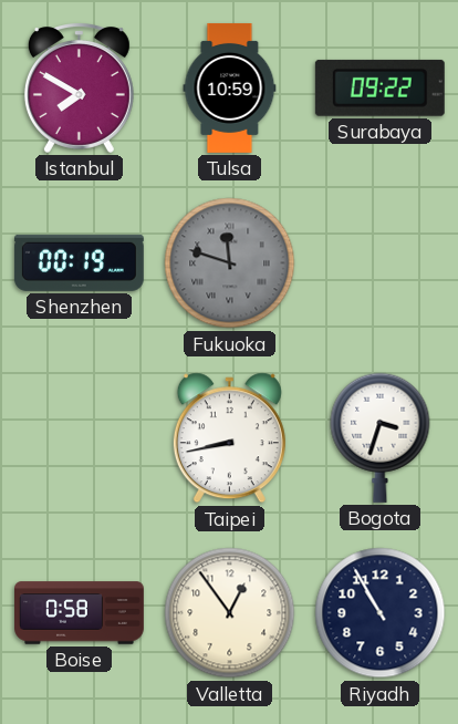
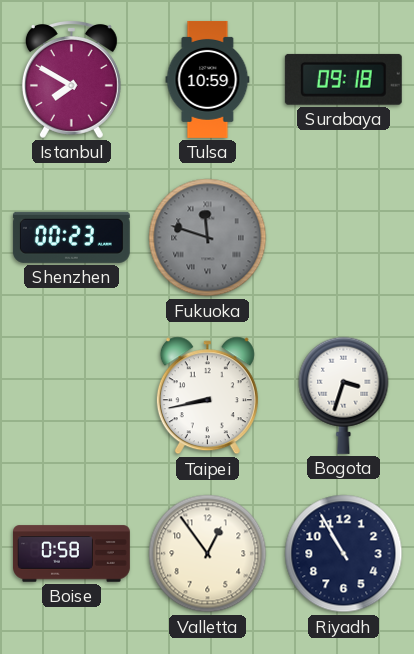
Surabaya: 09:22 -> 09:18
Shenzhen: 00:19 -> 00:23
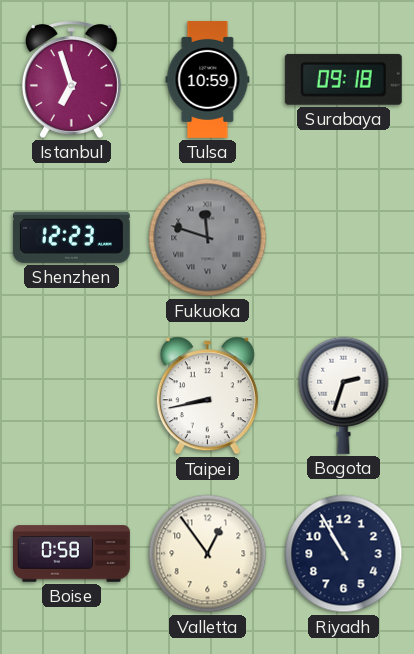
Istanbul: 7:50 -> 6:57
Shenzhen: 00:23 -> 12:23
Bogota: 3:33 -> 2:33
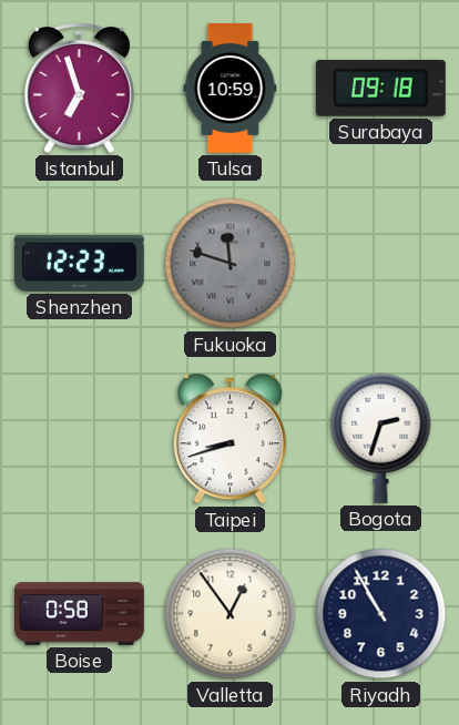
Taipei: 8:43 -> 8:42
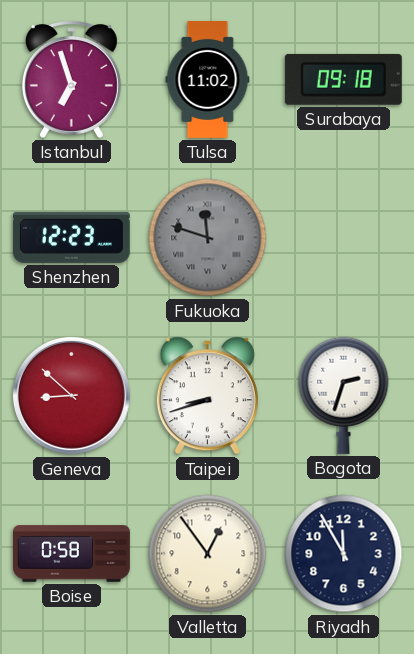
Tulsa: 10:59 -> 11:02
Geneva: none -> 8:52
Riyadh: 10:55 -> 11:55
